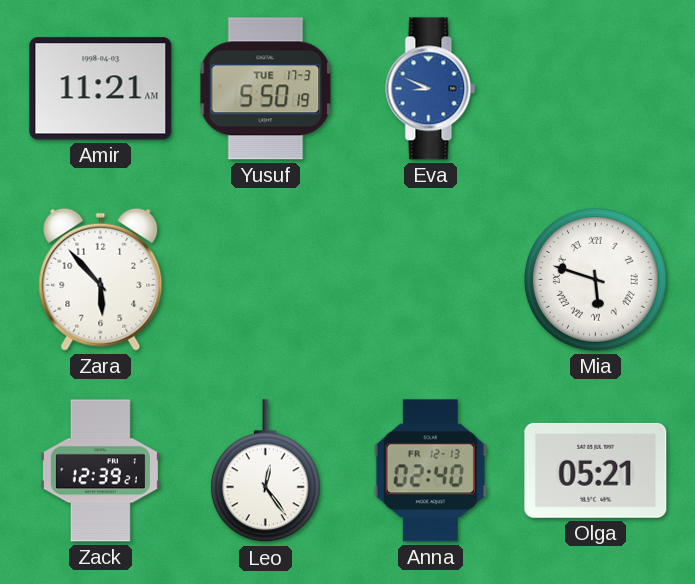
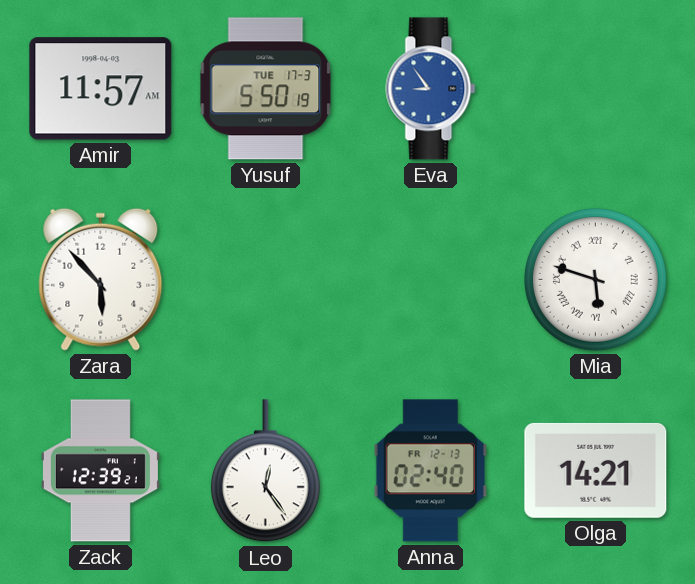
Amir: 11:21 -> 11:57
Eva: 8:49 -> 8:54
Olga: 05:21 -> 14:21
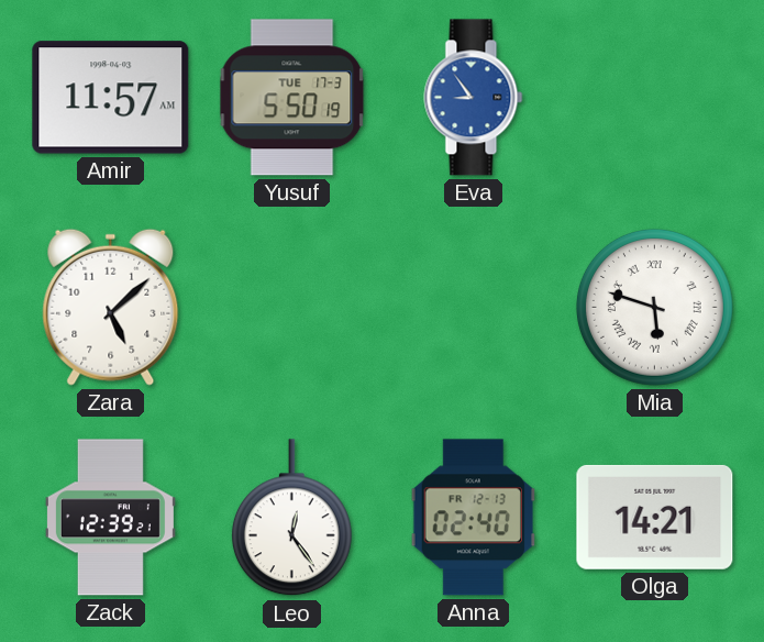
Zara: 5:53 -> 5:08
